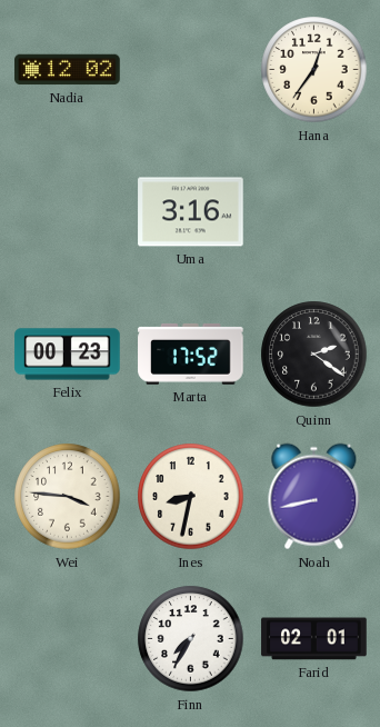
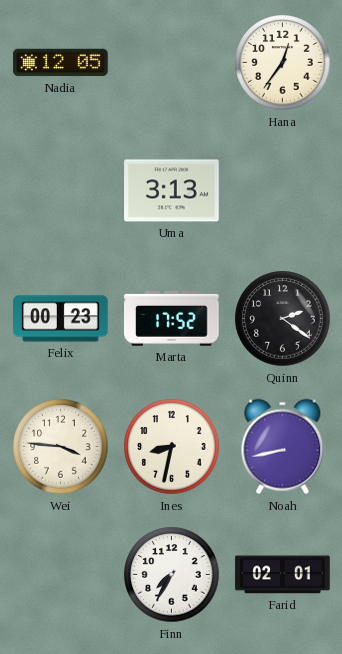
Nadia: 12:02 -> 12:05
Uma: 3:16 -> 3:13
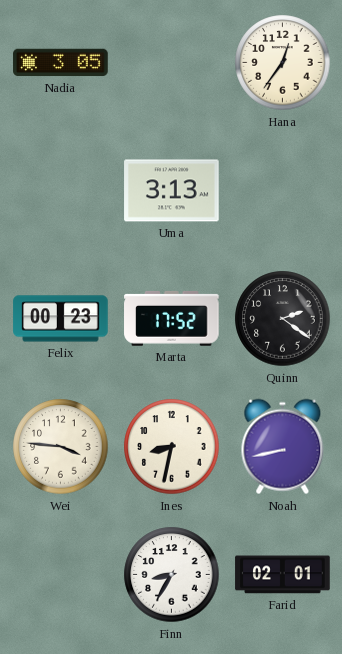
Nadia: 12:05 -> 3:05
Finn: 7:35 -> 8:35
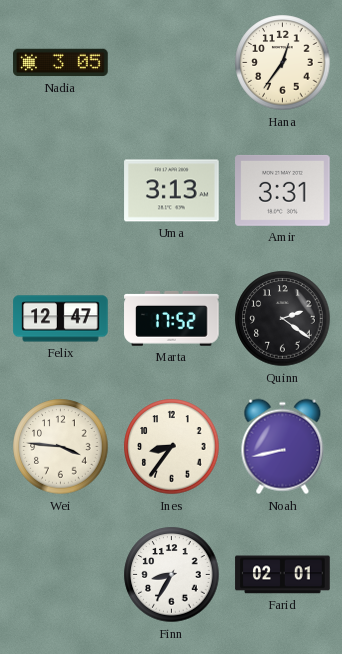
Amir: none -> 3:31
Felix: 00:23 -> 12:47
Ines: 8:32 -> 8:36
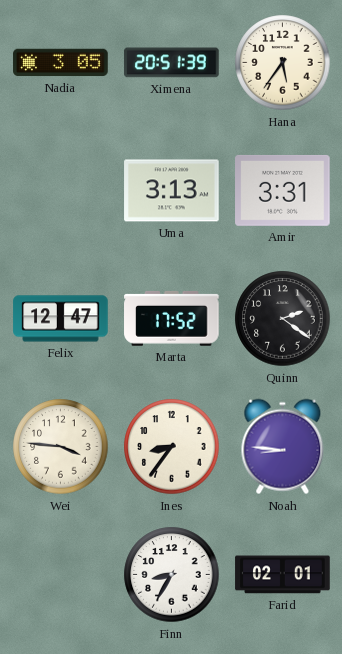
Ximena: none -> 20:51
Hana: 12:36 -> 5:36
Noah: 8:43 -> 8:46
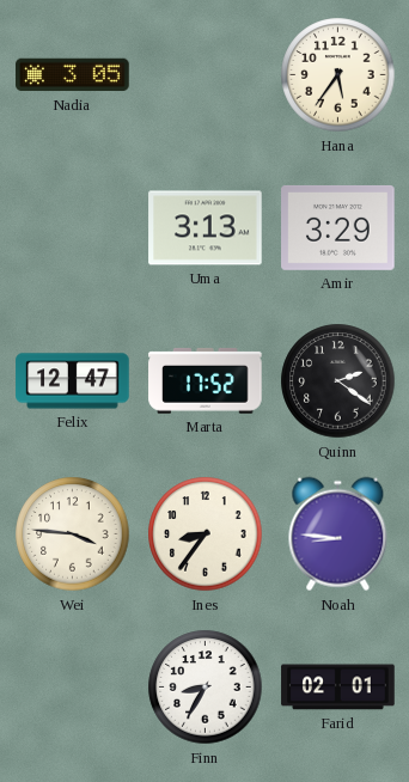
Ximena: 20:51 -> none
Amir: 3:31 -> 3:29
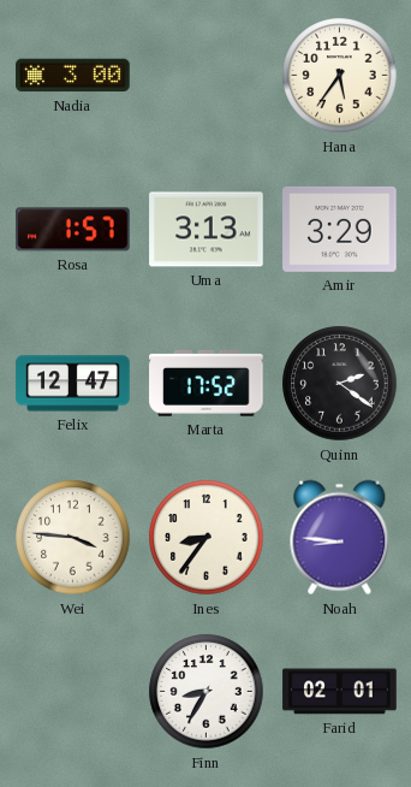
Nadia: 3:05 -> 3:00
Rosa: none -> 1:57
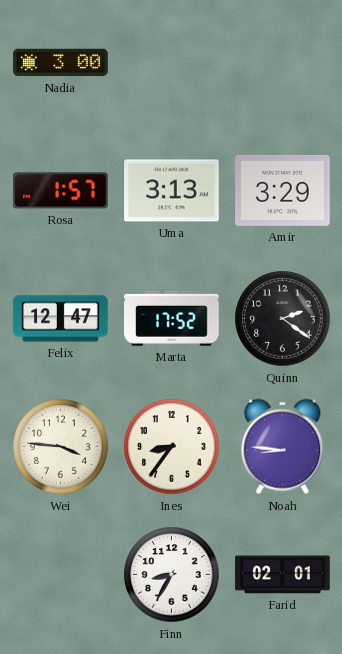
Hana: 5:36 -> none
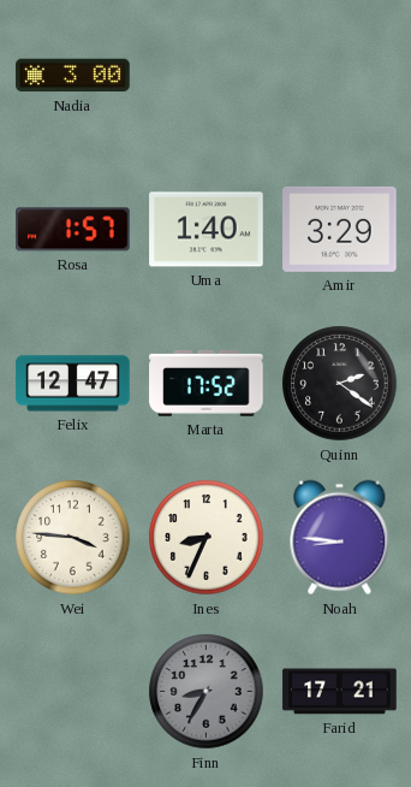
Uma: 3:13 -> 1:40
Ines: 8:36 -> 8:34
Finn dial: white -> grey
Farid: 02:01 -> 17:21
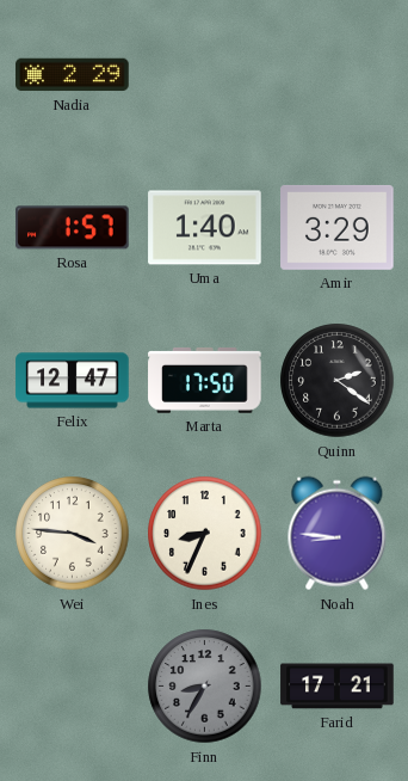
Nadia: 3:00 -> 2:29
Marta: 17:52 -> 17:50
